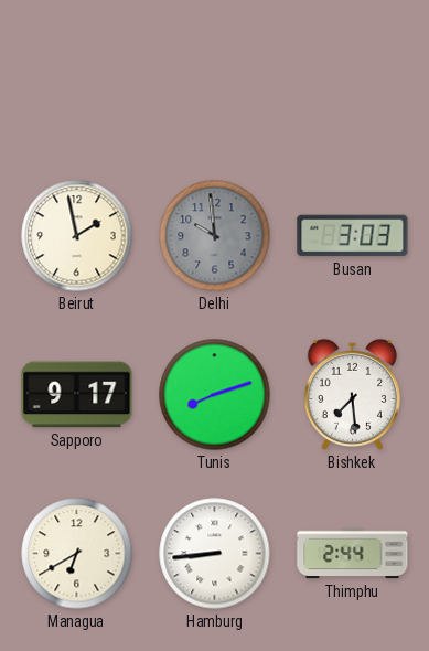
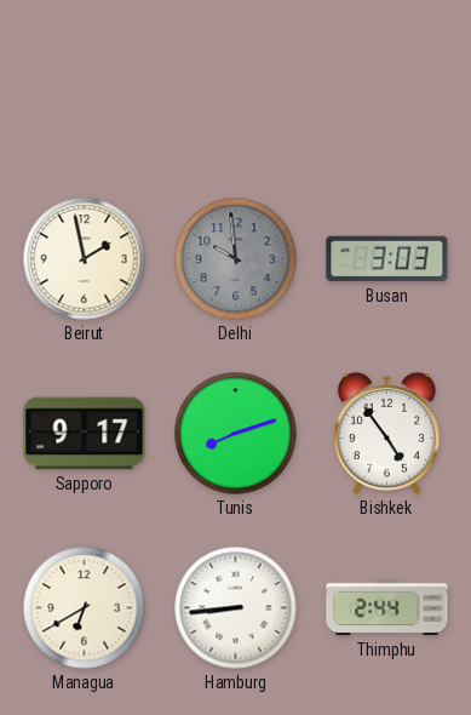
Bishkek: 7:29 -> 4:54
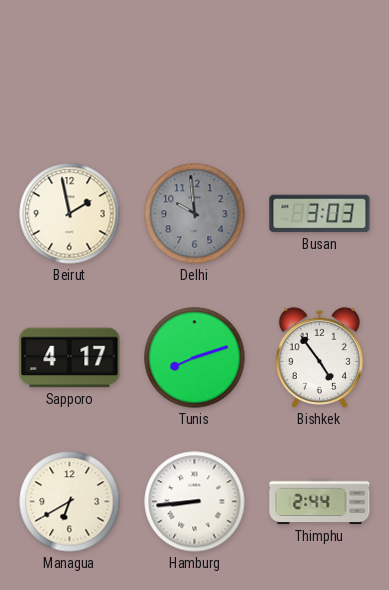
Sapporo: 9:17 -> 4:17
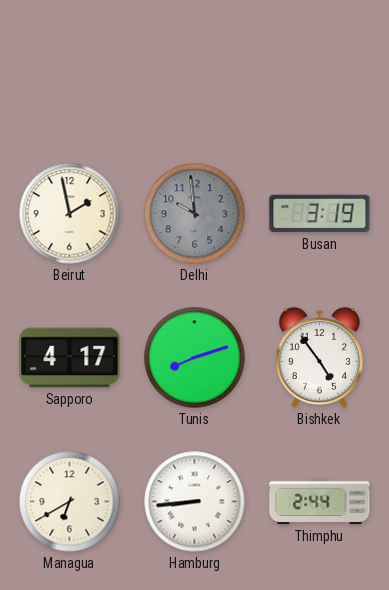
Busan: 3:03 -> 3:19
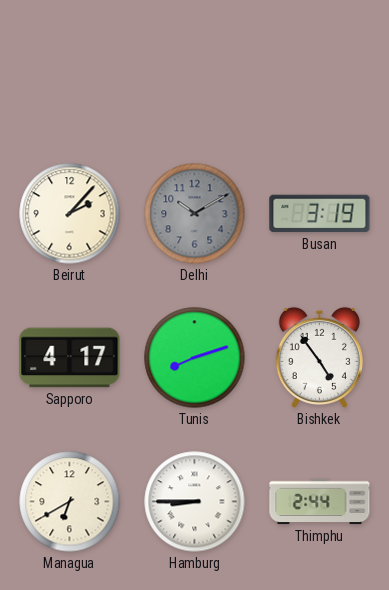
Beirut: 1:58 -> 2:07
Delhi: 9:59 -> 10:10
Hamburg: 8:44 -> 8:45
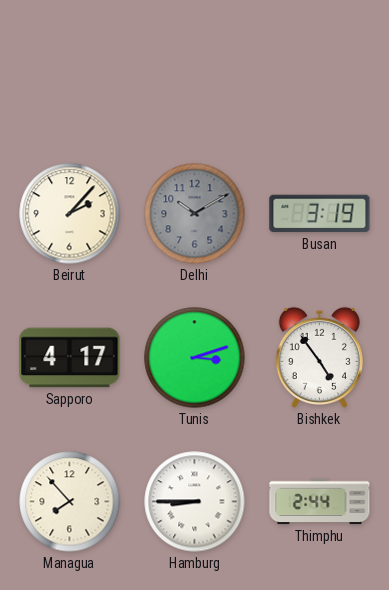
Tunis: 8:12 -> 3:12
Managua: 6:40 -> 7:53
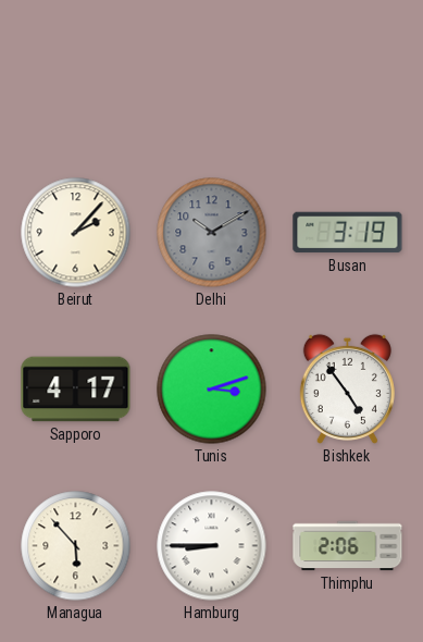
Managua: 7:53 -> 5:53
Thimphu: 2:44 -> 2:06
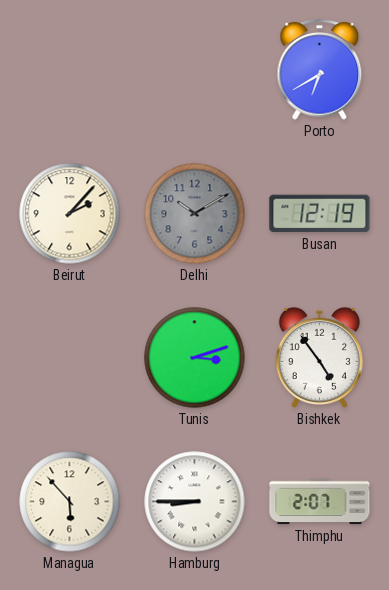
Porto: none -> 6:40
Busan: 3:19 -> 12:19
Sapporo: 4:17 -> none
Thimphu: 2:06 -> 2:07
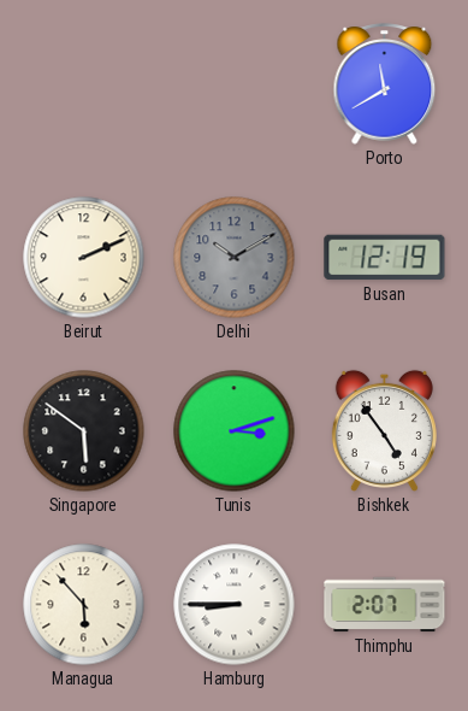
Porto: 6:40 -> 11:40
Beirut: 2:07 -> 2:11
Singapore: none -> 5:51
